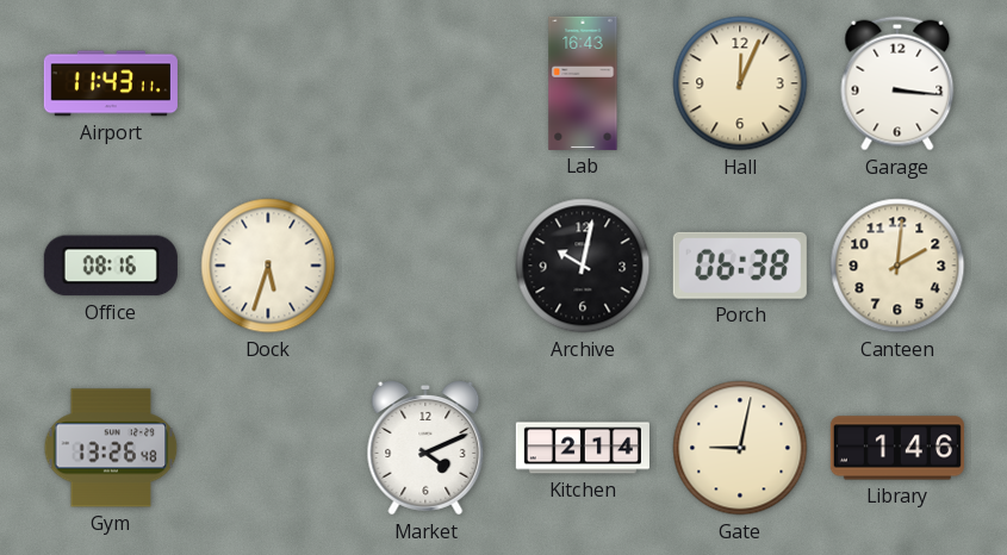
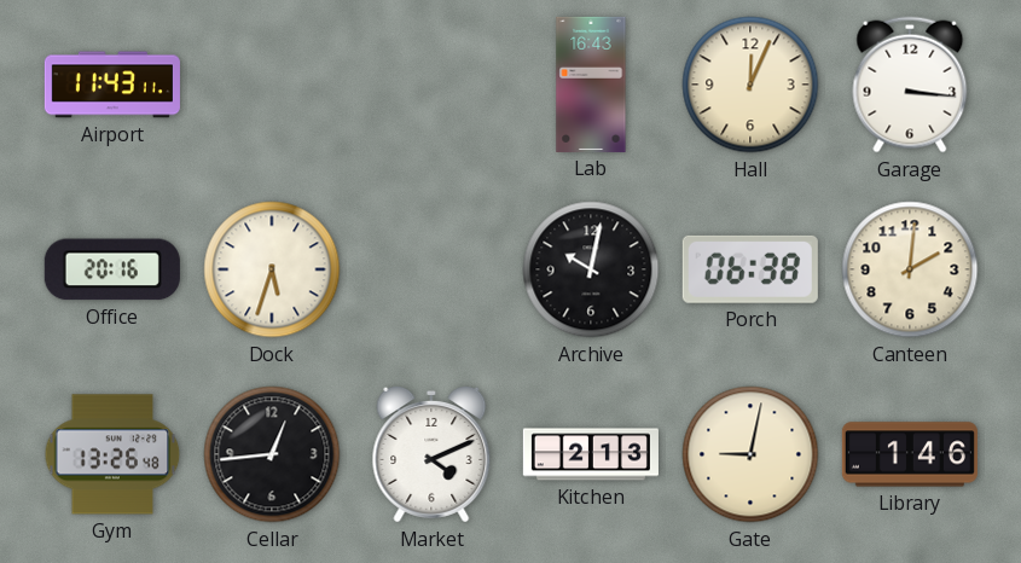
Office: 08:16 -> 20:16
Cellar: none -> 12:44
Kitchen: 2:14 -> 2:13
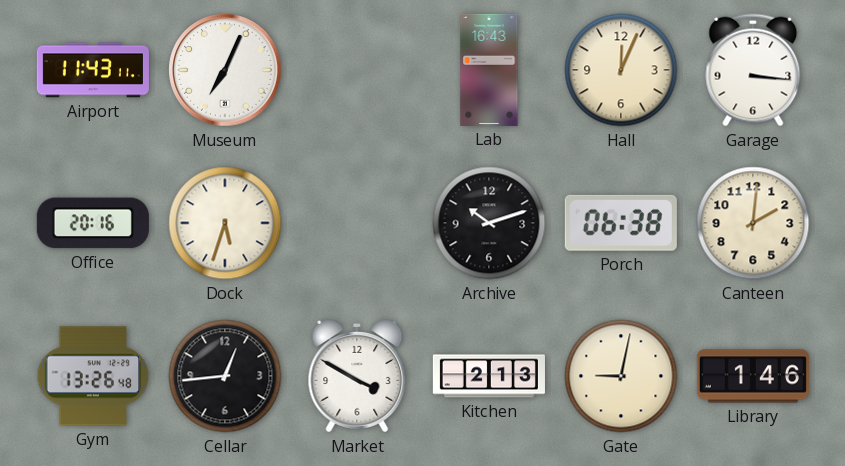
Museum: none -> 7:04
Archive: 10:02 -> 10:12
Market: 4:11 -> 3:50
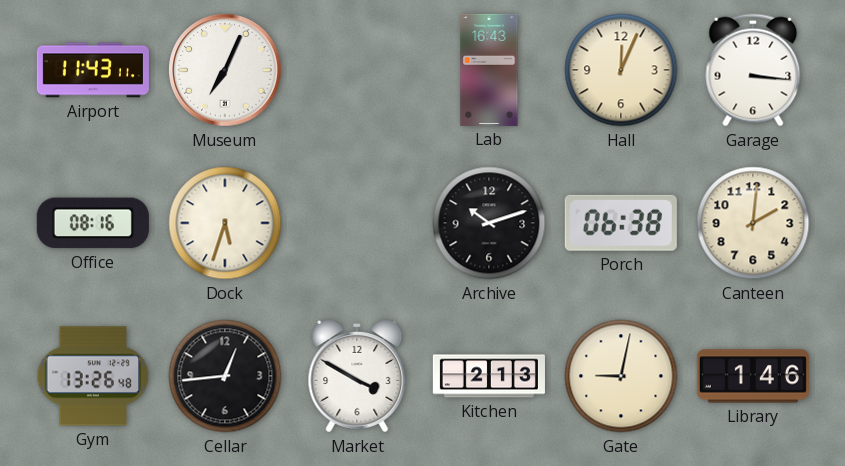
Office: 20:16 -> 08:16
